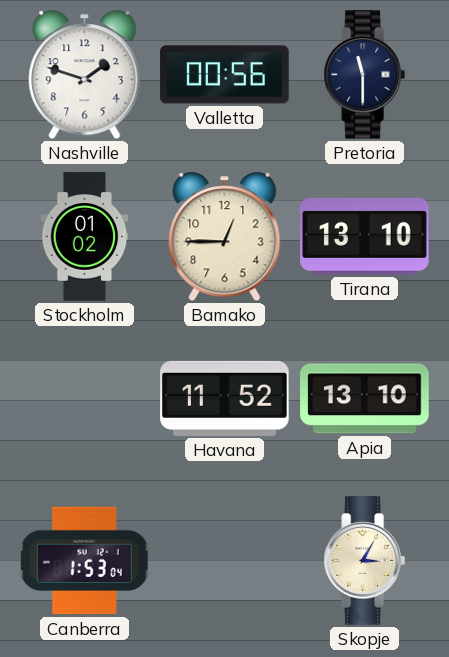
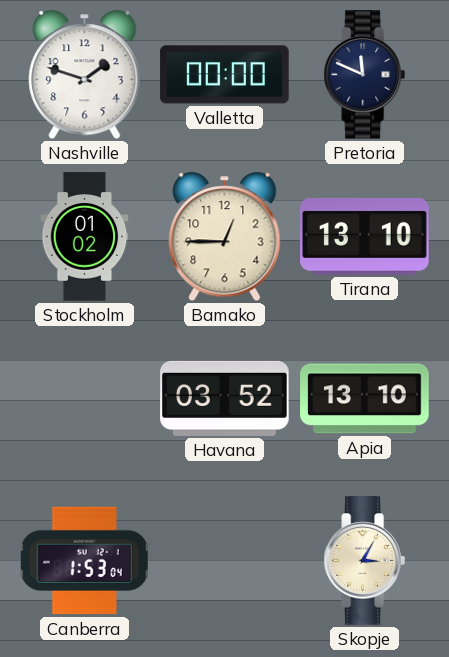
Valletta: 00:56 -> 00:00
Pretoria: 11:30 -> 11:49
Havana: 11:52 -> 03:52
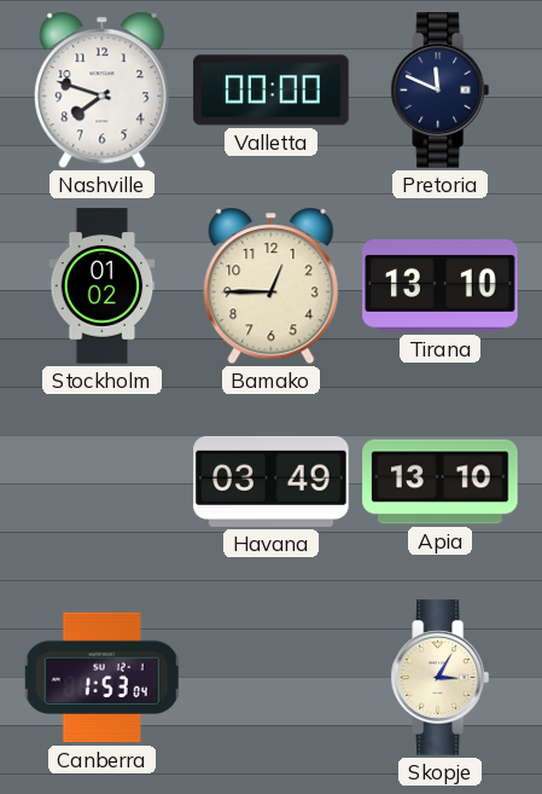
Nashville: 1:48 -> 7:48
Havana: 03:52 -> 03:49
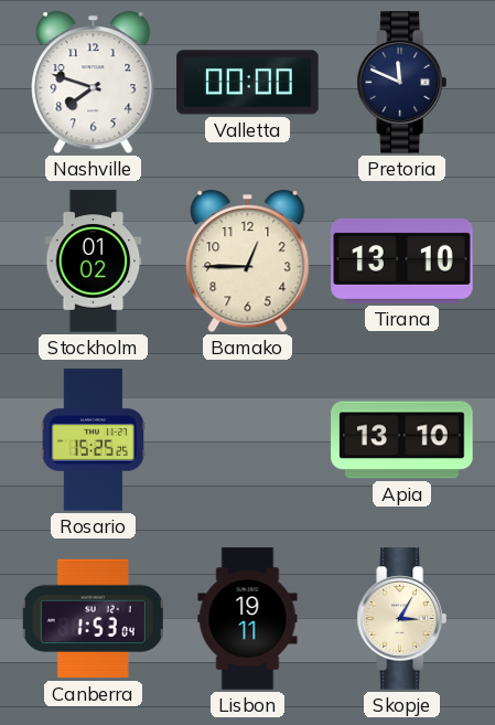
Rosario: none -> 15:25
Havana: 03:49 -> none
Lisbon: none -> 19:11
